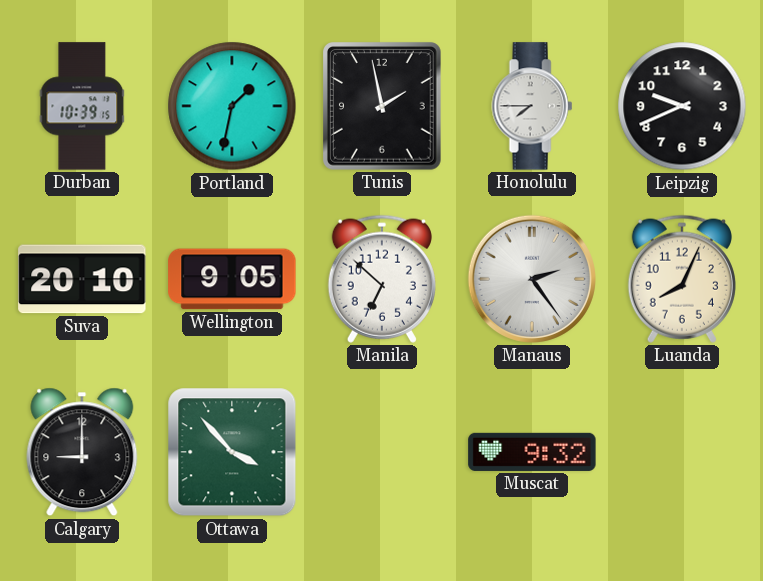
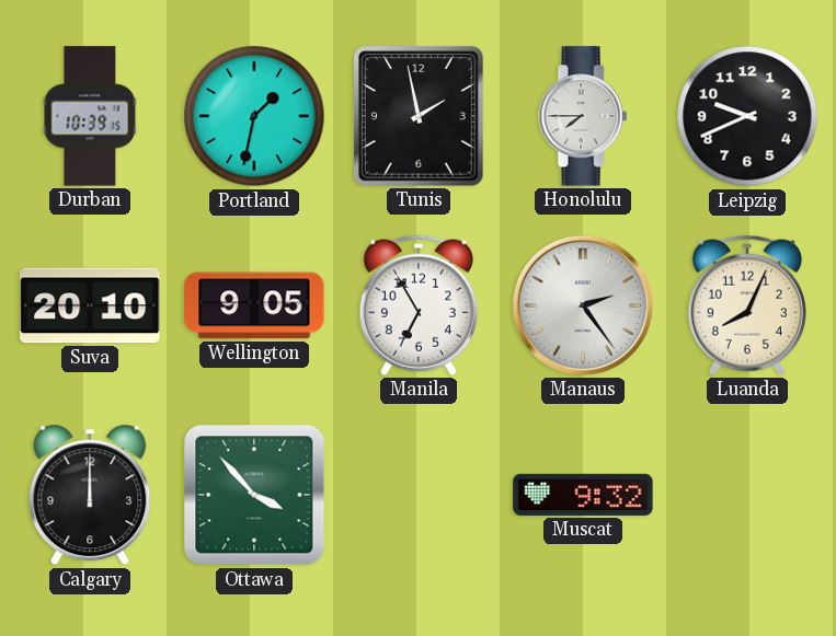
Manila: 6:52 -> 6:55
Calgary: 9:00 -> 12:00
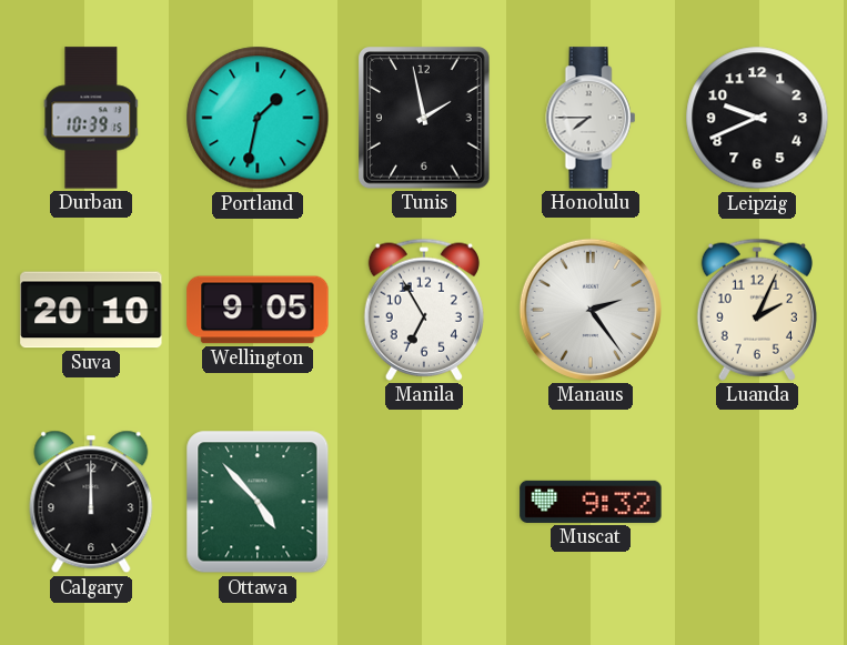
Luanda: 8:04 -> 2:04
Ottawa: 3:53 -> 4:53
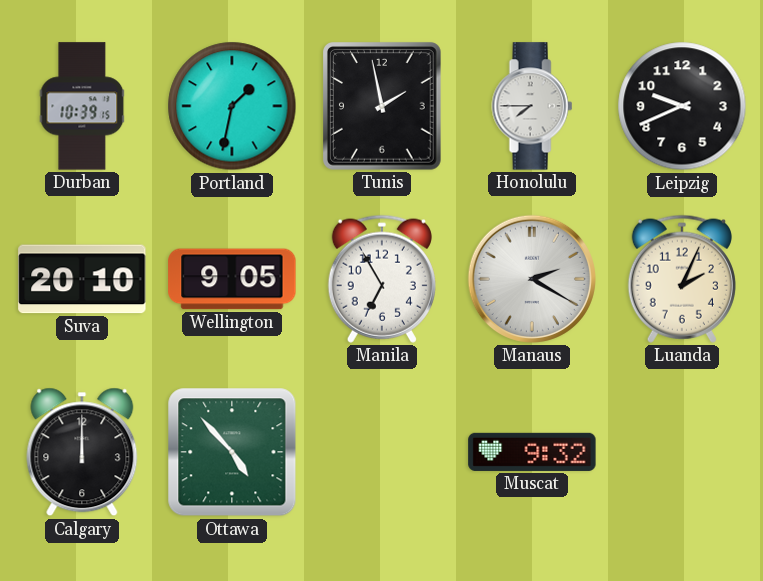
Manaus: 2:24 -> 2:20
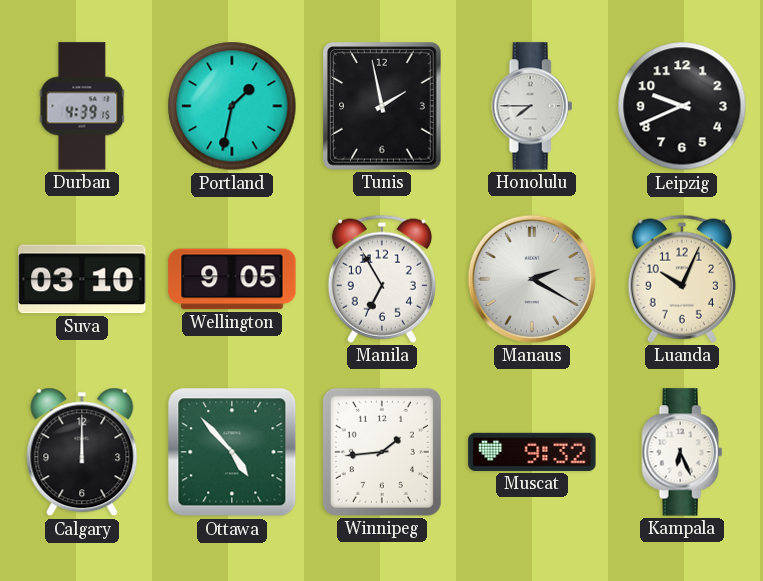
Durban: 10:39 -> 4:39
Suva: 20:10 -> 03:10
Luanda: 2:04 -> 10:04
Winnipeg: none -> 1:44
Kampala: none -> 6:26
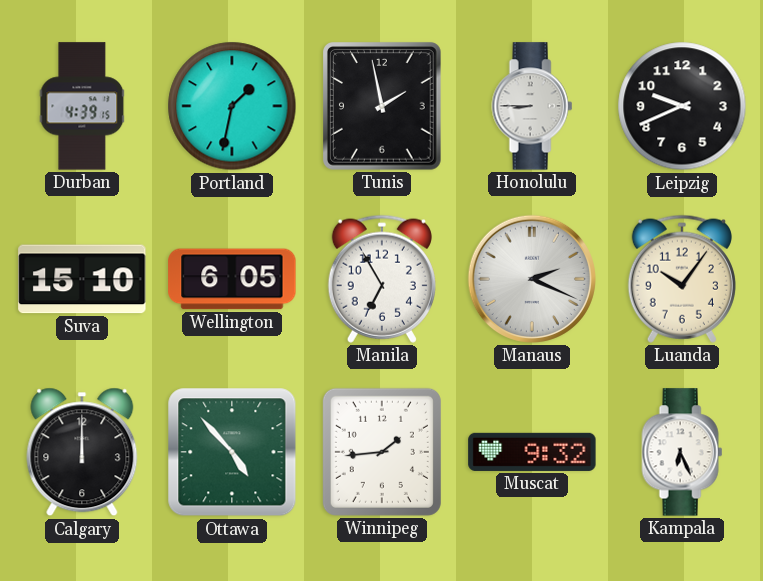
Honolulu: 7:45 -> 8:45
Suva: 03:10 -> 15:10
Wellington: 9:05 -> 6:05
Manaus: 2:20 -> 2:19
Luanda: 10:04 -> 10:06
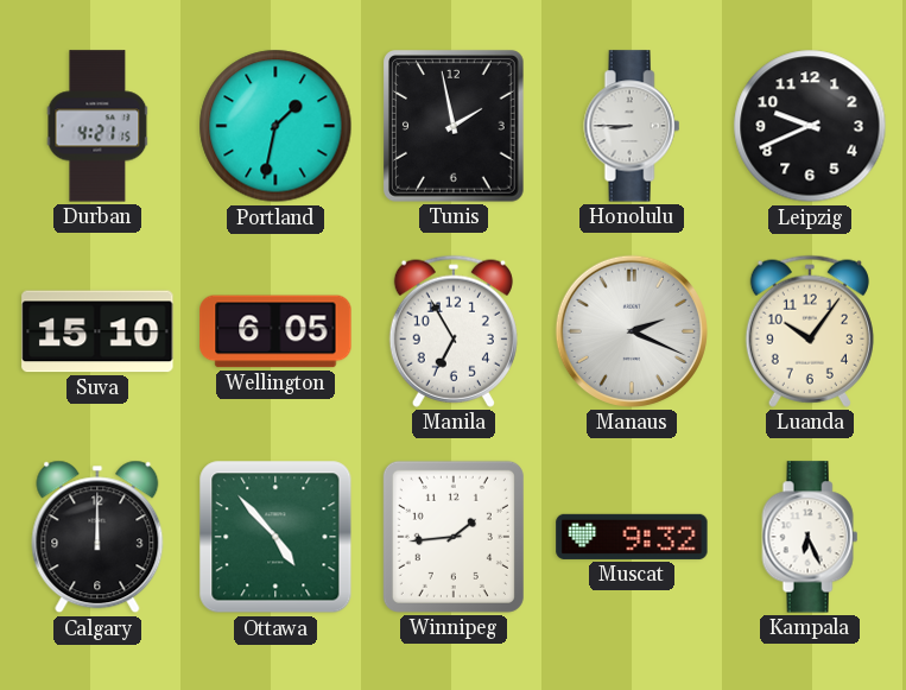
Durban: 4:39 -> 4:21
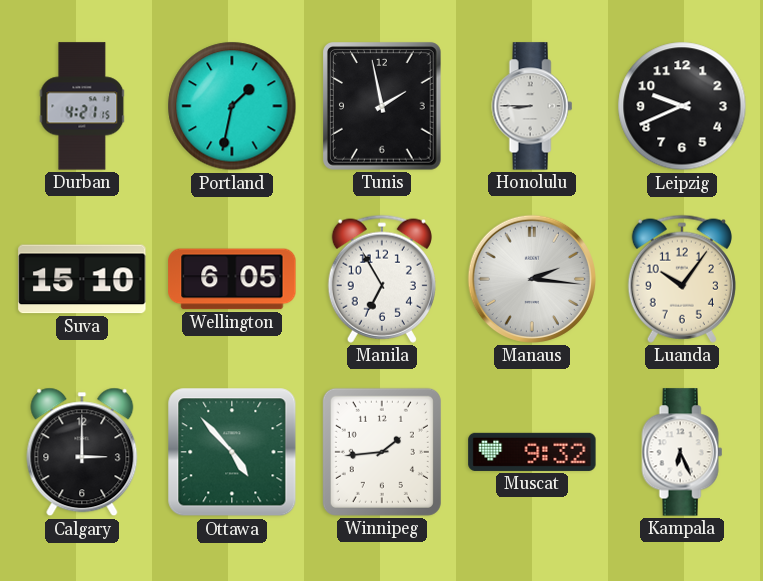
Manaus: 2:19 -> 2:16
Calgary: 12:00 -> 3:00
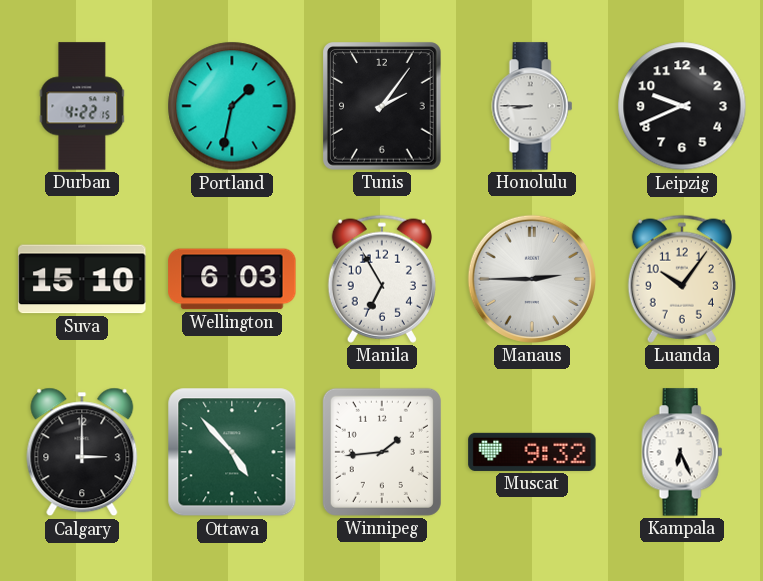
Durban: 4:21 -> 4:22
Tunis: 1:58 -> 2:06
Wellington: 6:05 -> 6:03
Manaus: 2:16 -> 2:45
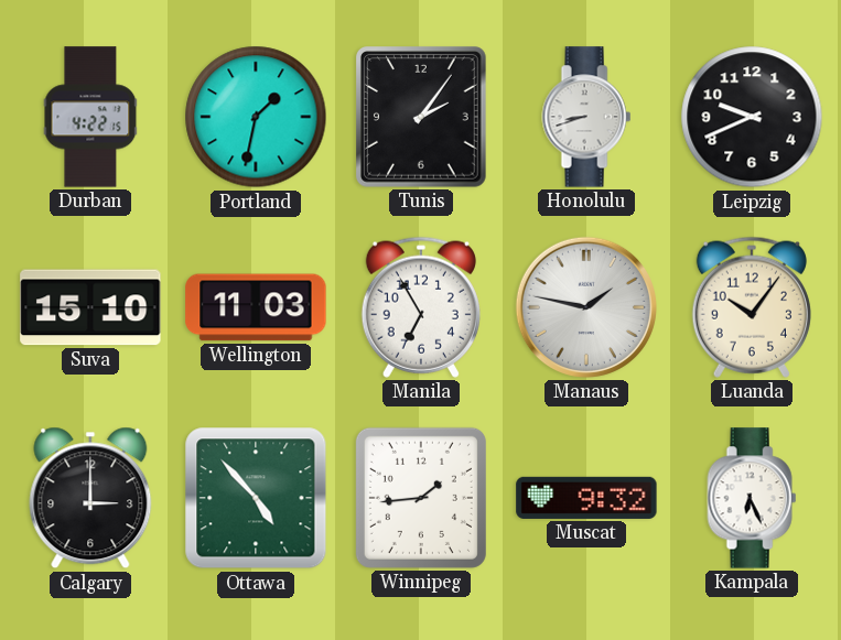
Honolulu: 8:45 -> 8:42
Wellington: 6:03 -> 11:03
Manaus: 2:45 -> 1:47
